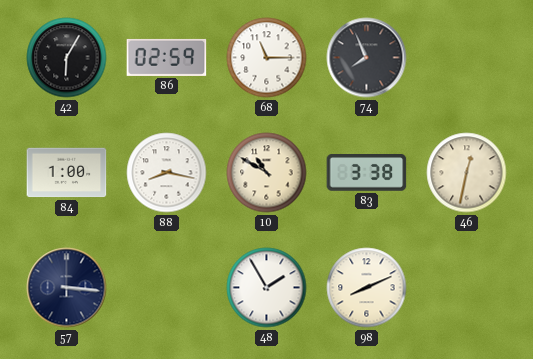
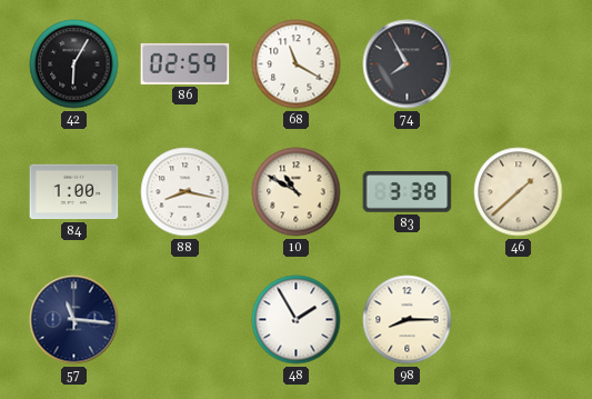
68: 11:15 -> 11:20
74: 7:56 -> 7:55
46: 12:32 -> 1:38
57: 3:16 -> 11:16
98: 8:11 -> 8:15
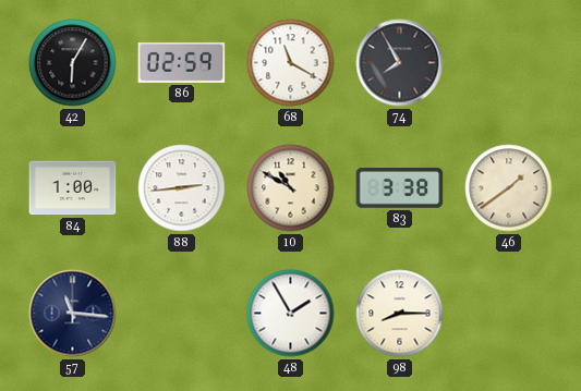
88: 8:17 -> 2:44
46: 1:38 -> 1:39
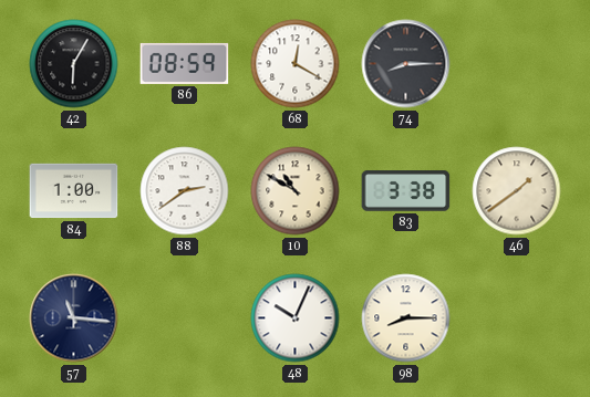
86: 02:59 -> 08:59
68: 11:20 -> 12:20
74: 7:55 -> 8:15
88: 2:44 -> 2:39
48: 1:55 -> 10:04
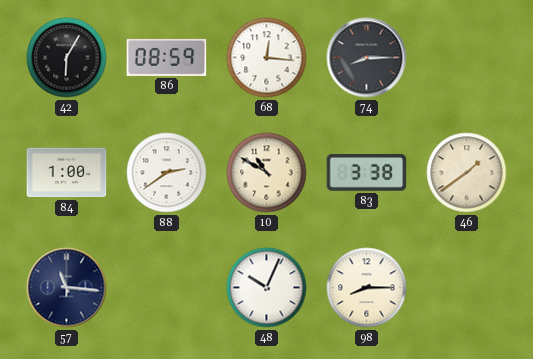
68: 12:20 -> 12:16
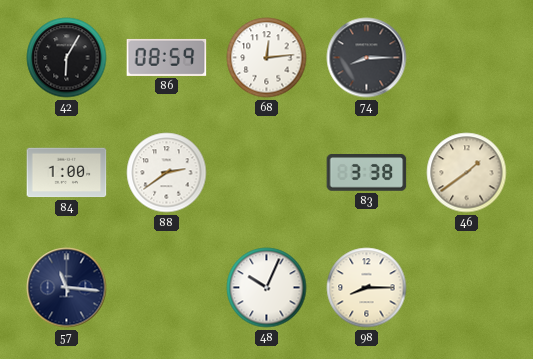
68: 12:16 -> 12:14
10: 10:50 -> none
